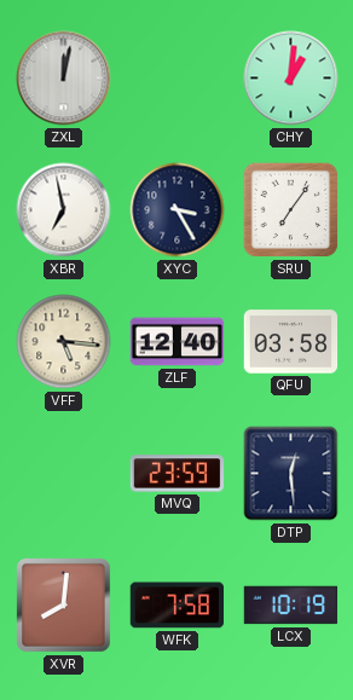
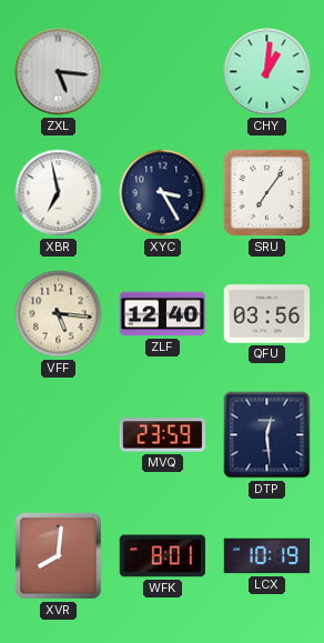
ZXL: 12:02 -> 5:16
QFU: 03:58 -> 03:56
WFK: 7:58 -> 8:01
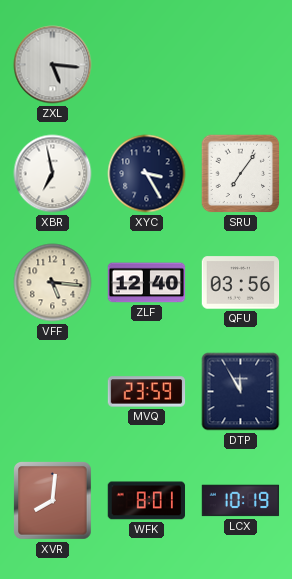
CHY: 1:01 -> none
DTP: 12:29 -> 11:55
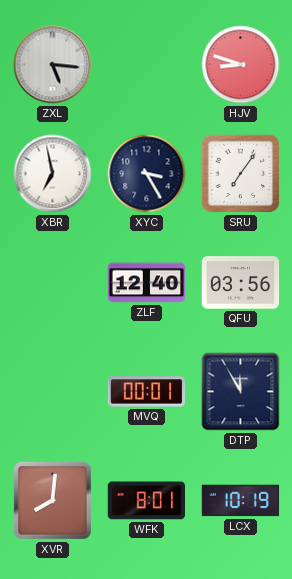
HJV: none -> 8:48
VFF: 5:16 -> none
MVQ: 23:59 -> 00:01
